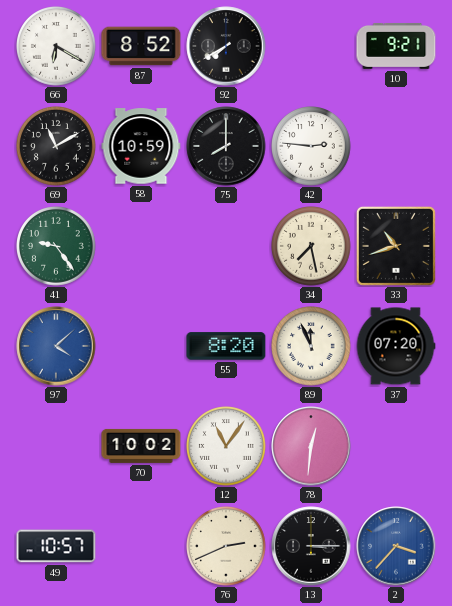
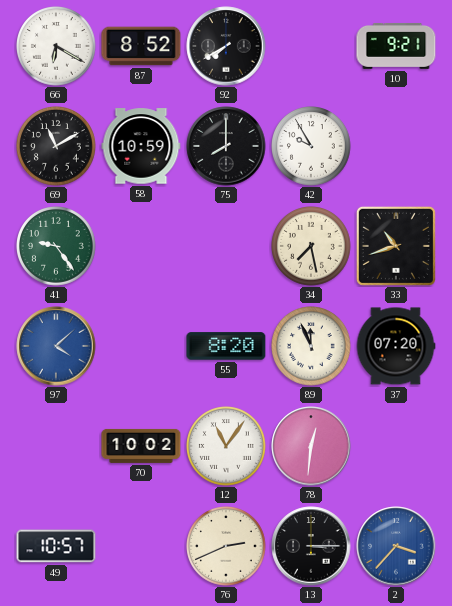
42: 2:46 -> 9:55
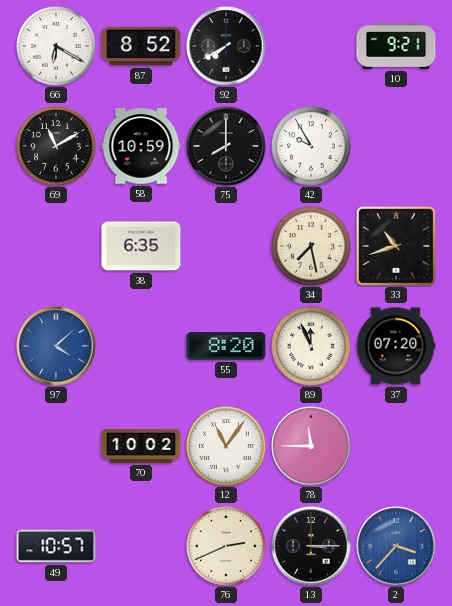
41: 9:24 -> none
38: none -> 6:35
78: 12:31 -> 11:45
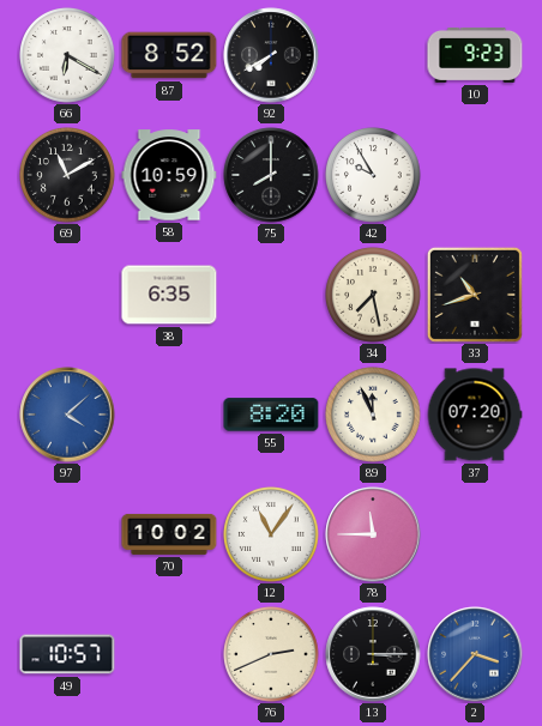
10: 9:21 -> 9:23
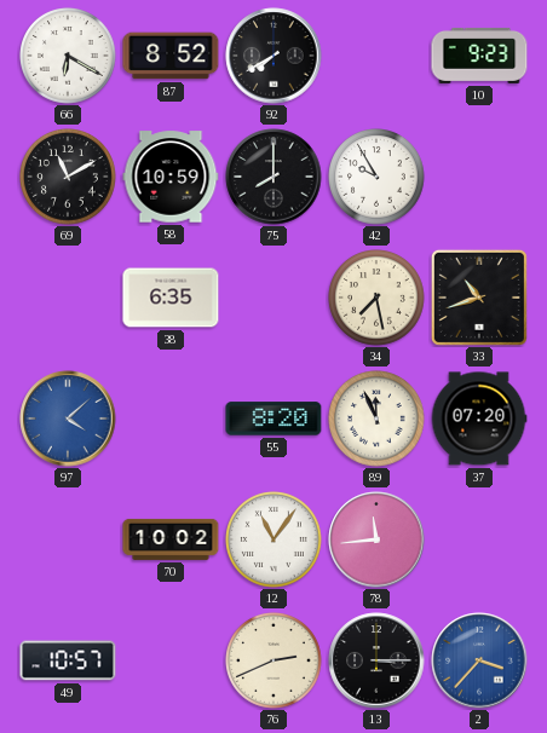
78: 11:45 -> 11:44
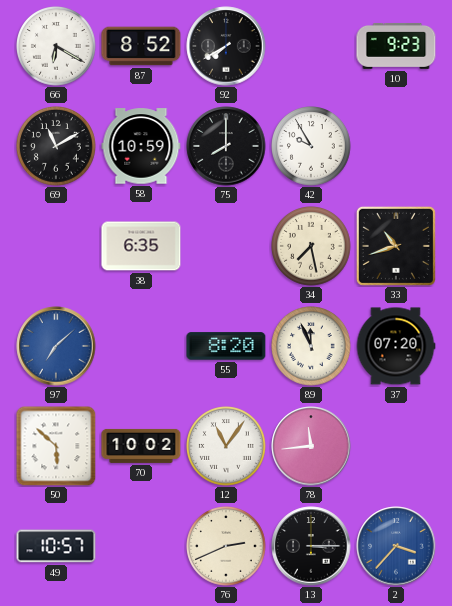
97: 4:08 -> 7:08
50: none -> 5:52
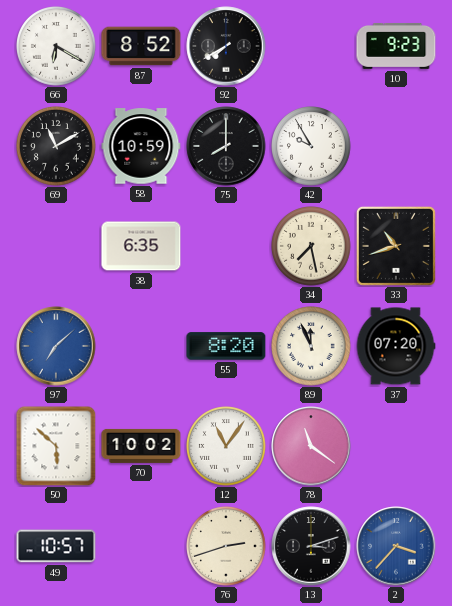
78: 11:44 -> 11:21
76: 2:41 -> 2:42
13: 3:15 -> 3:12
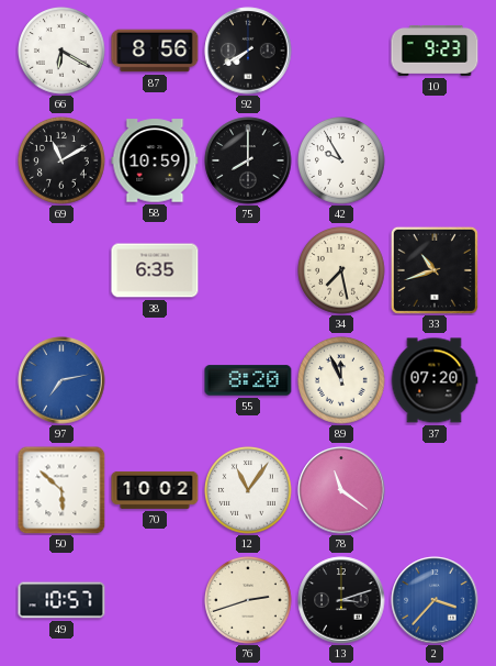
87: 8:52 -> 8:56
97: 7:08 -> 7:13
